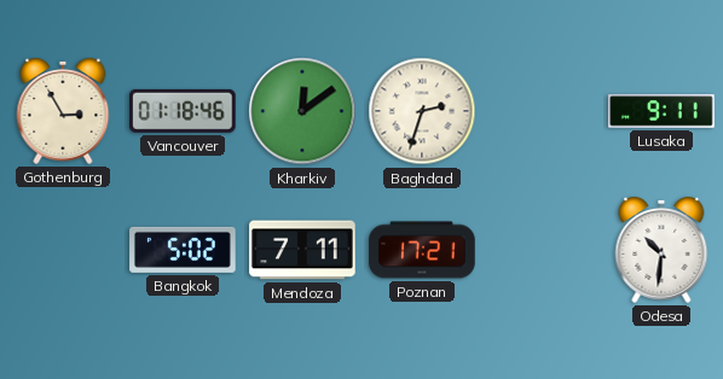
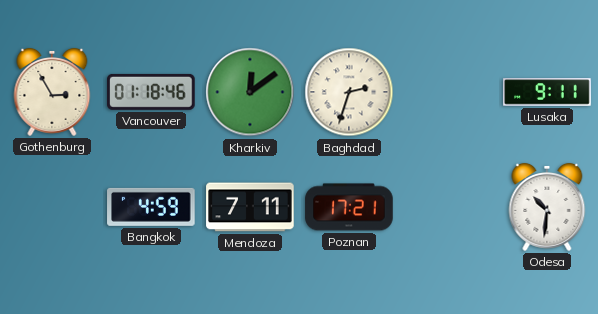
Bangkok: 5:02 -> 4:59
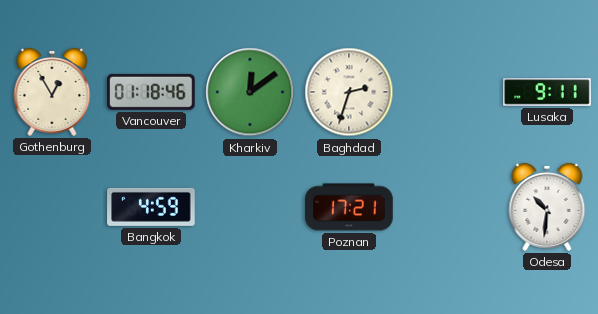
Gothenburg: 2:55 -> 12:55
Mendoza: 7:11 -> none
